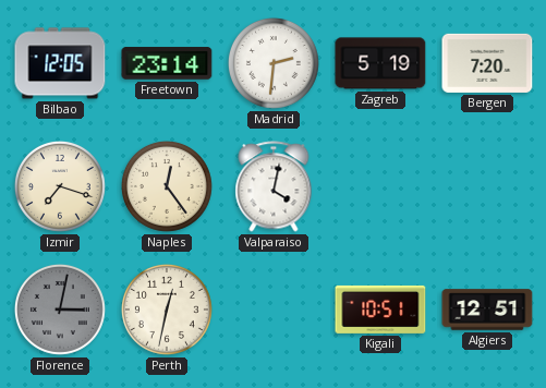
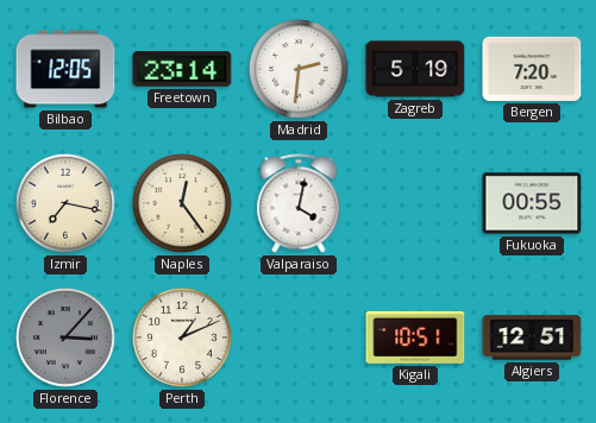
Izmir: 7:18 -> 7:17
Fukuoka: none -> 00:55
Florence: 3:02 -> 3:07
Perth: 12:32 -> 1:11
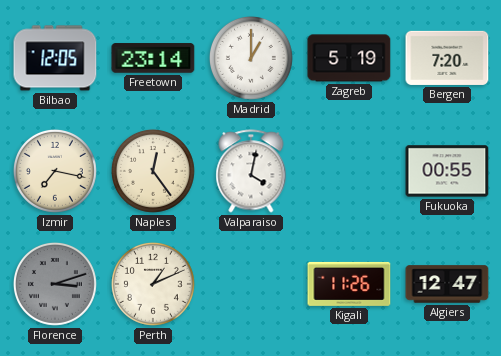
Madrid: 2:31 -> 1:00
Florence: 3:07 -> 3:12
Kigali: 10:51 -> 11:26
Algiers: 12:51 -> 12:47
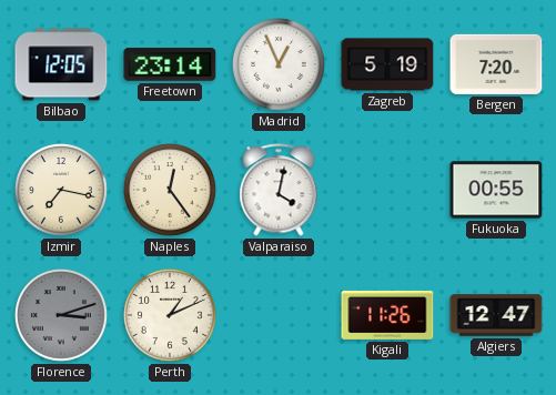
Madrid: 1:00 -> 12:56
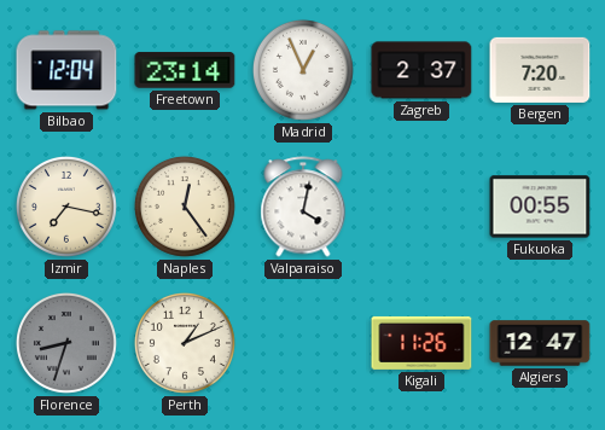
Bilbao: 12:05 -> 12:04
Zagreb: 5:19 -> 2:37
Florence: 3:12 -> 8:33
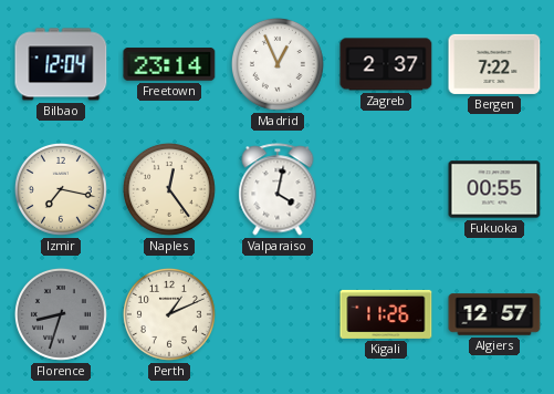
Bergen: 7:20 -> 7:22
Algiers: 12:47 -> 12:57
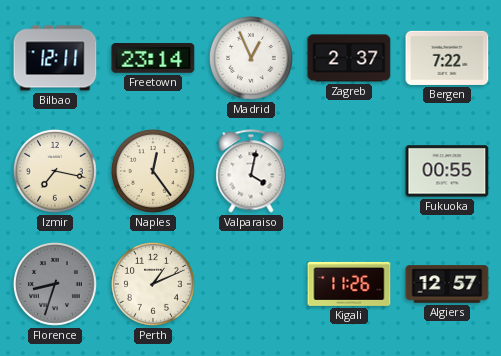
Bilbao: 12:04 -> 12:11
